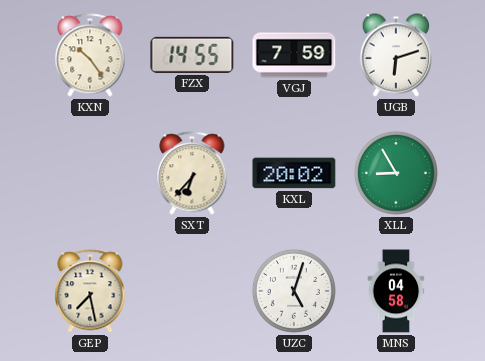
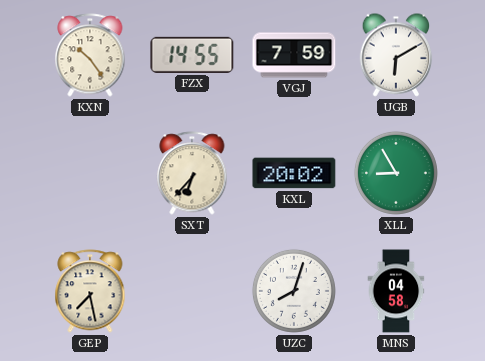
UGB: 6:12 -> 6:10
UZC: 5:03 -> 8:03
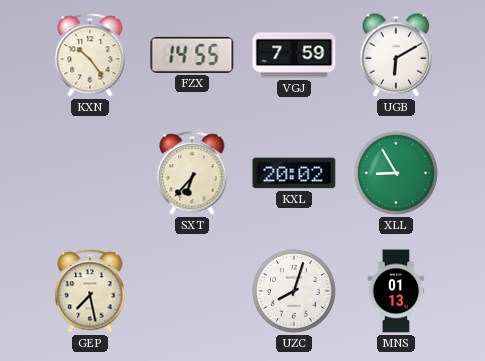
MNS: 04:58 -> 01:13
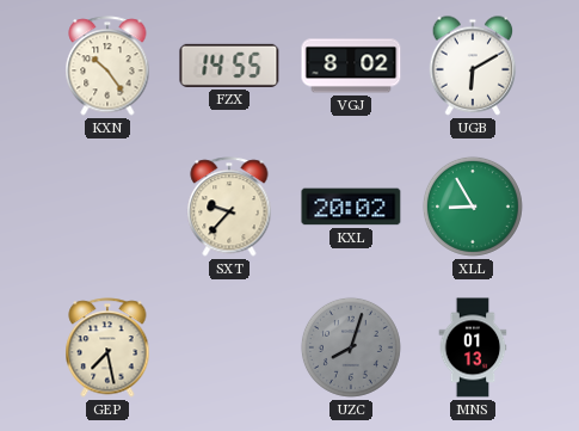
VGJ: 7:59 -> 8:02
SXT: 6:37 -> 9:37
UZC dial: white -> grey
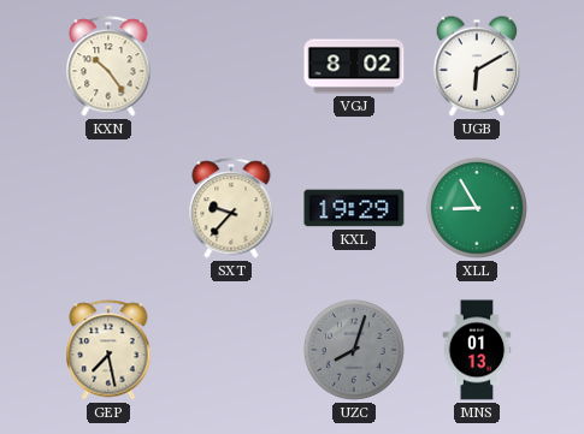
FZX: 14:55 -> none
KXL: 20:02 -> 19:29
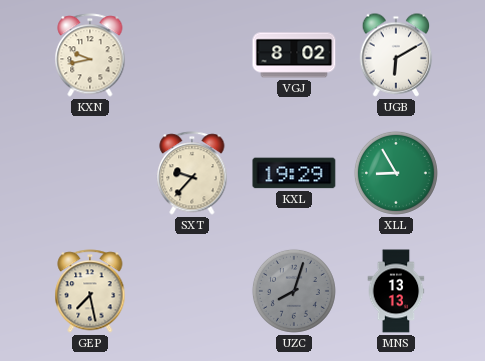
KXN: 10:24 -> 9:43
MNS: 01:13 -> 13:13
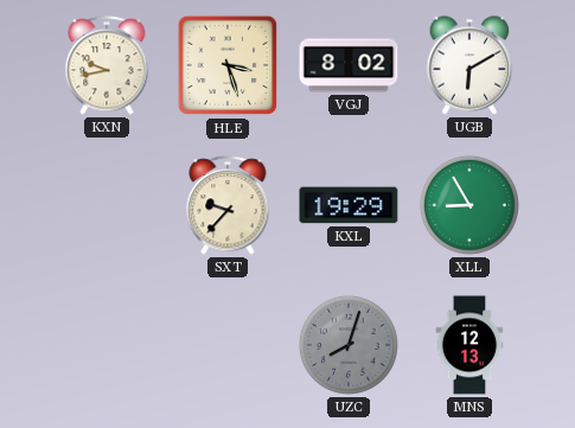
HLE: none -> 3:27
GEP: 7:28 -> none
MNS: 13:13 -> 12:13
